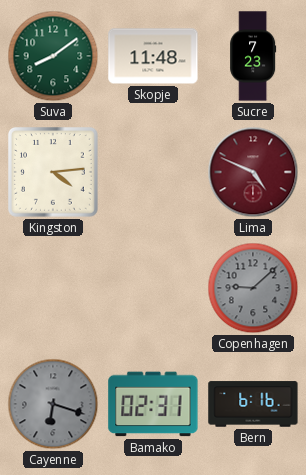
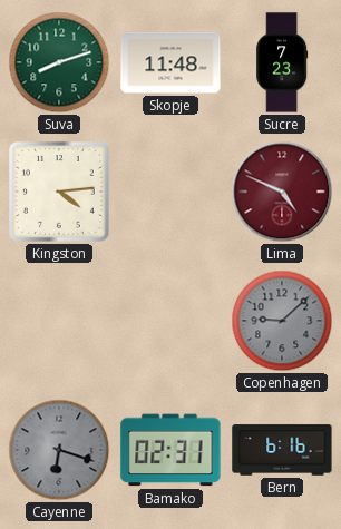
Suva: 8:09 -> 8:12
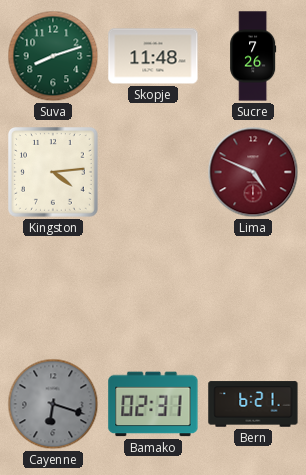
Sucre: 7:23 -> 7:26
Copenhagen: 9:08 -> none
Bern: 6:16 -> 6:21
